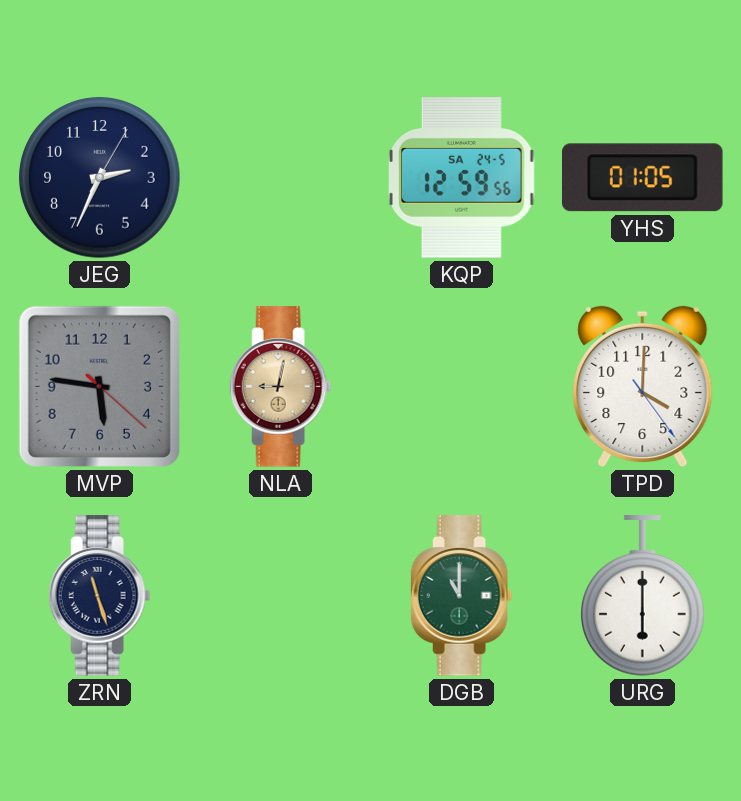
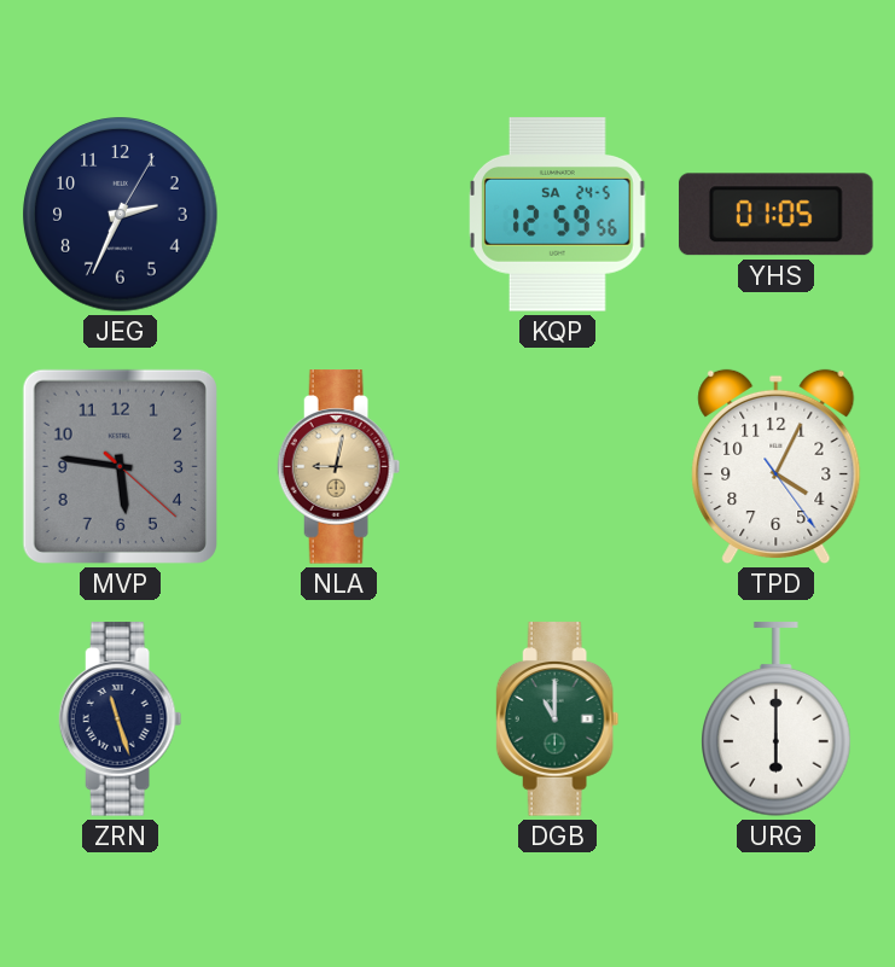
TPD: 4:00 -> 4:04
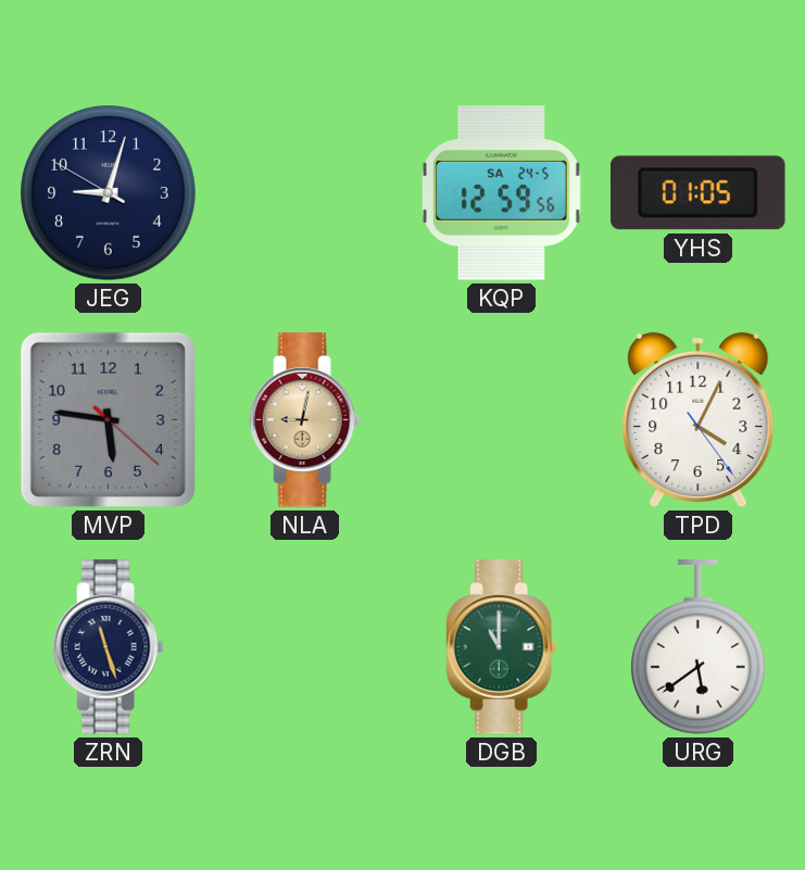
JEG: 2:34 -> 9:02
URG: 6:00 -> 5:39
